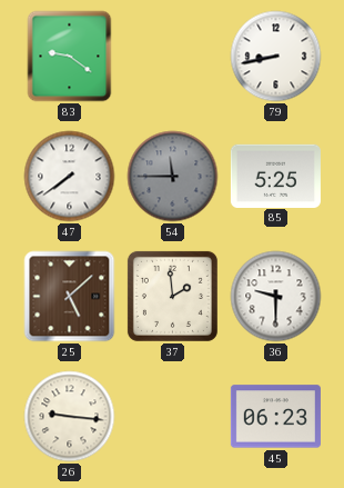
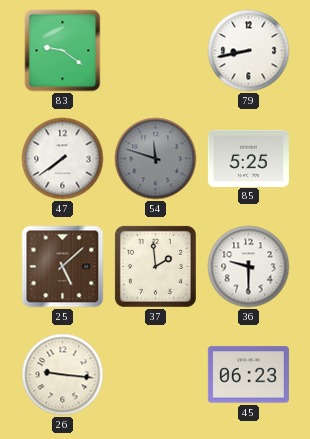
54: 11:45 -> 11:48
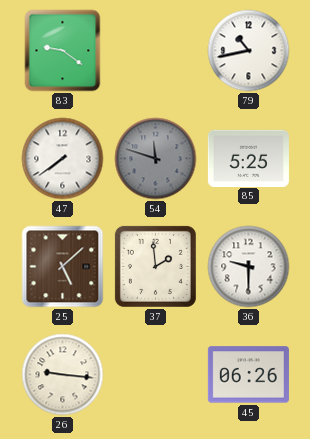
79: 8:43 -> 10:43
45: 06:23 -> 06:26
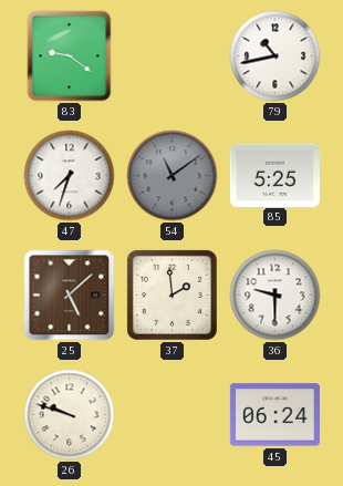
47: 7:39 -> 7:33
54: 11:48 -> 11:09
26: 9:16 -> 9:48
45: 06:26 -> 06:24
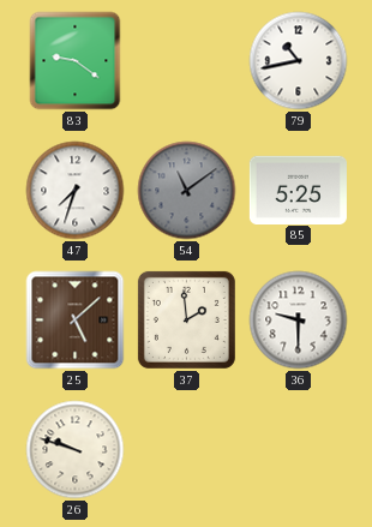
45: 06:24 -> none
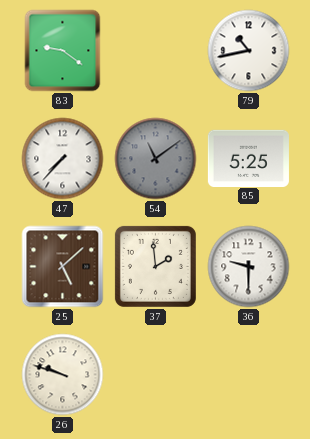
47: 7:33 -> 7:37
